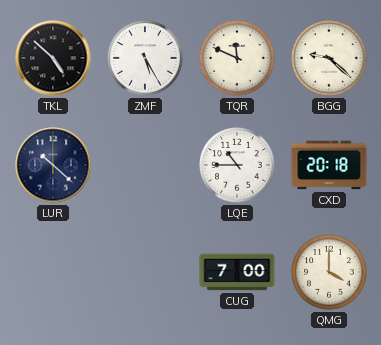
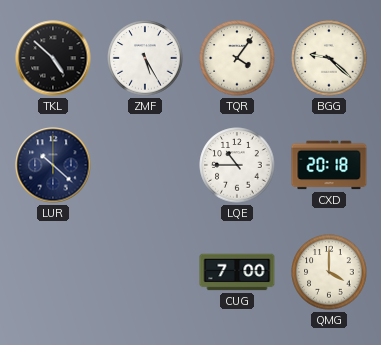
TQR: 11:49 -> 4:06
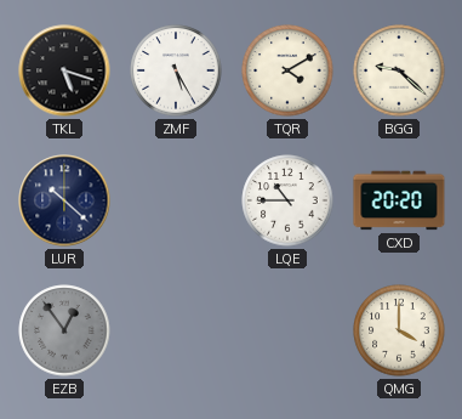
TKL: 4:52 -> 5:18
TQR: 4:06 -> 4:10
CXD: 20:18 -> 20:20
EZB: none -> 12:54
CUG: 7:00 -> none
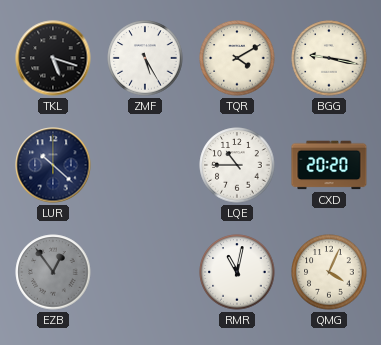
BGG: 9:22 -> 9:17
RMR: none -> 11:02
QMG: 4:00 -> 4:04
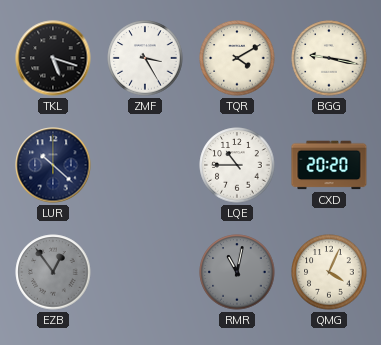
ZMF: 5:25 -> 3:25
RMR dial: white -> grey
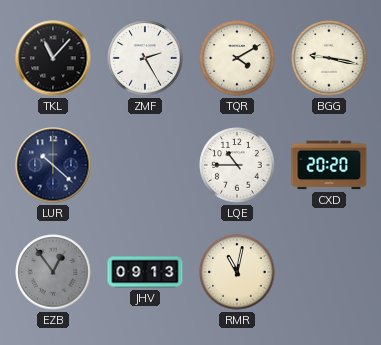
TKL: 5:18 -> 11:07
ZMF: 3:25 -> 2:25
JHV: none -> 09:13
RMR dial: grey -> cream
QMG: 4:04 -> none
